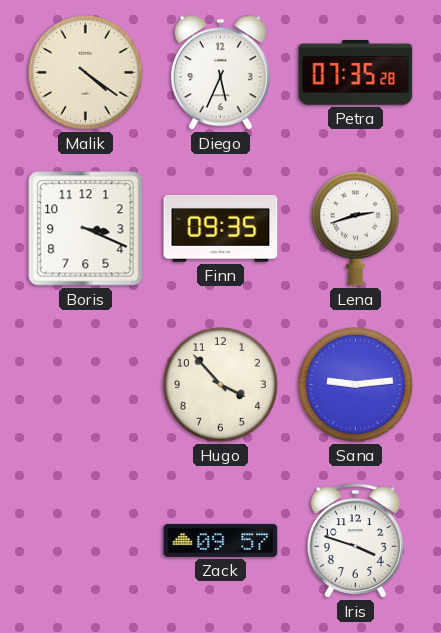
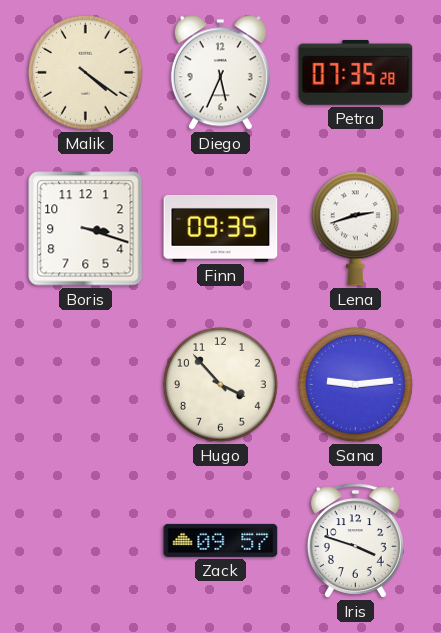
Boris: 3:19 -> 3:18
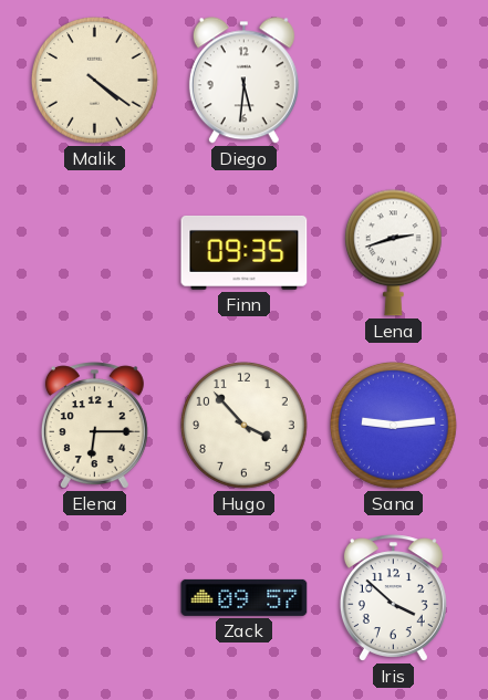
Diego: 5:34 -> 5:31
Petra: 07:35 -> none
Boris: 3:18 -> none
Elena: none -> 6:15
Iris: 3:48 -> 3:52
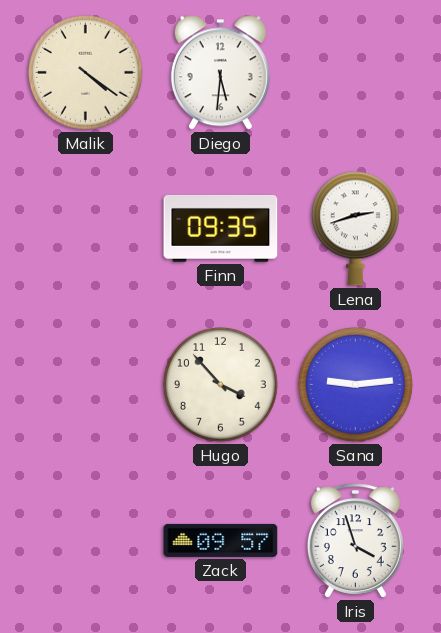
Elena: 6:15 -> none
Iris: 3:52 -> 3:57
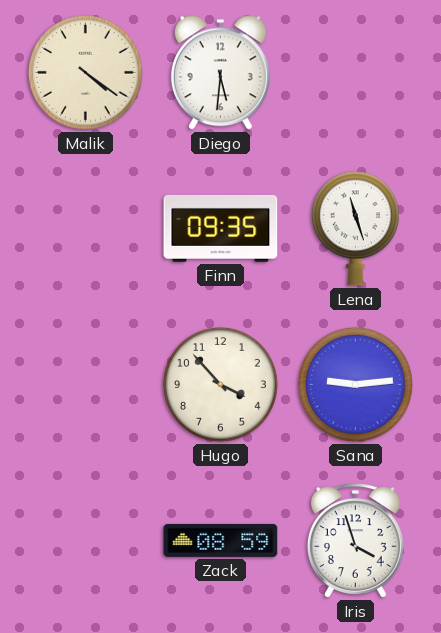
Lena: 2:42 -> 11:27
Zack: 09:57 -> 08:59
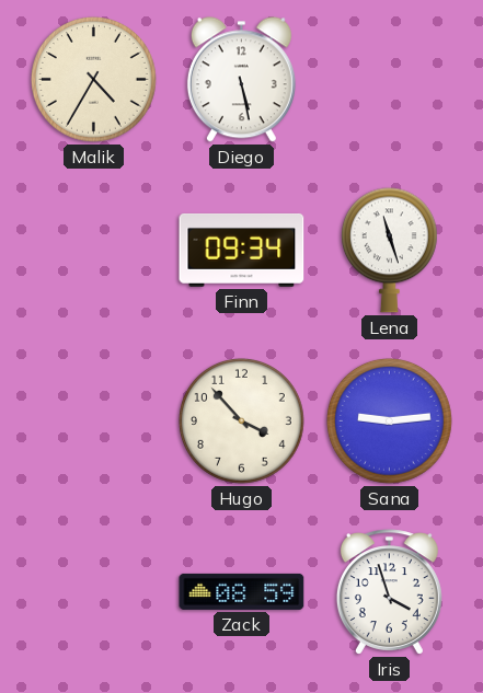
Malik: 4:21 -> 4:35
Diego: 5:31 -> 5:28
Finn: 09:35 -> 09:34
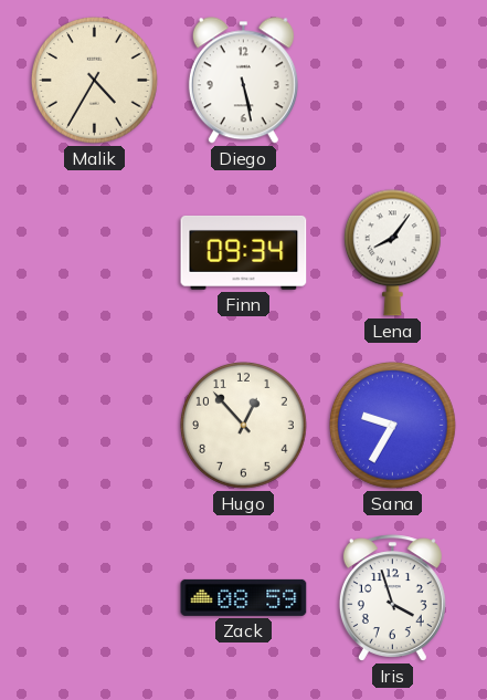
Lena: 11:27 -> 8:06
Hugo: 3:53 -> 12:53
Sana: 9:14 -> 9:35
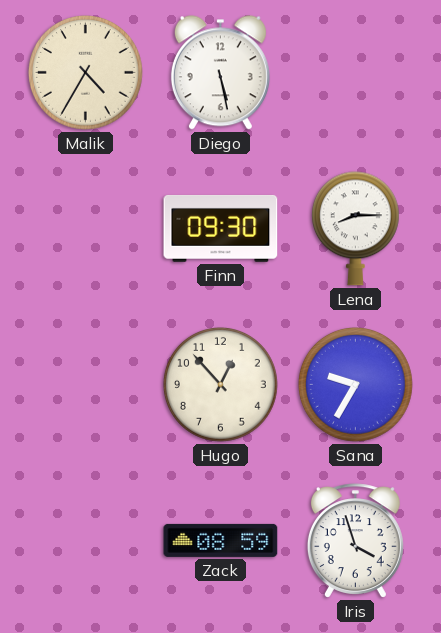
Finn: 09:34 -> 09:30
Lena: 8:06 -> 8:15
